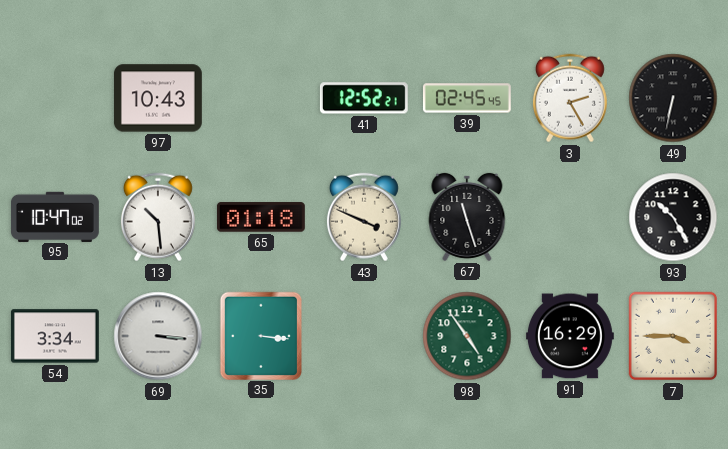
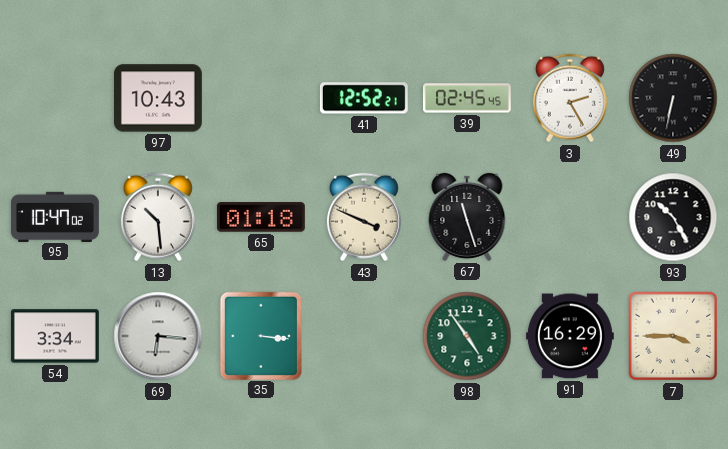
69: 3:16 -> 6:16
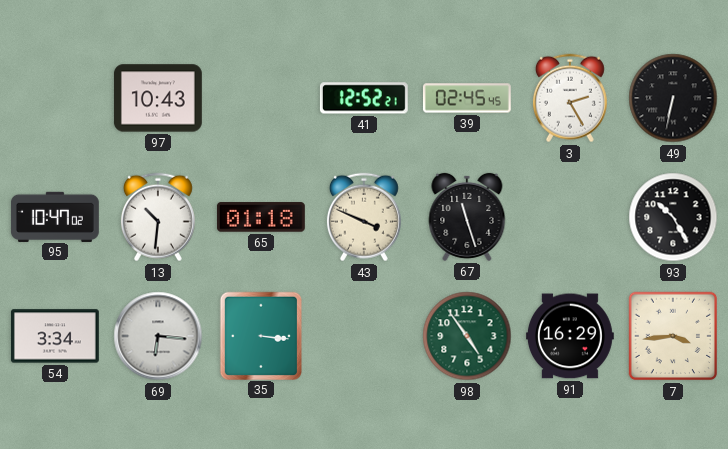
13: 10:29 -> 10:31
7: 3:45 -> 3:44
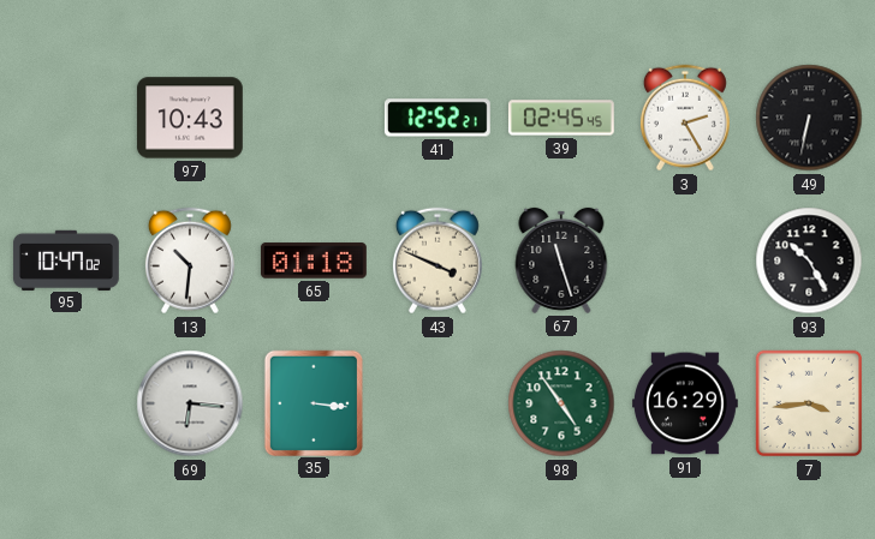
54: 3:34 -> none
